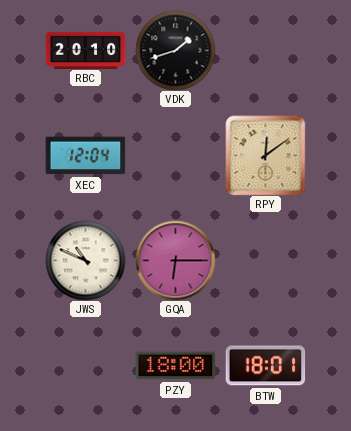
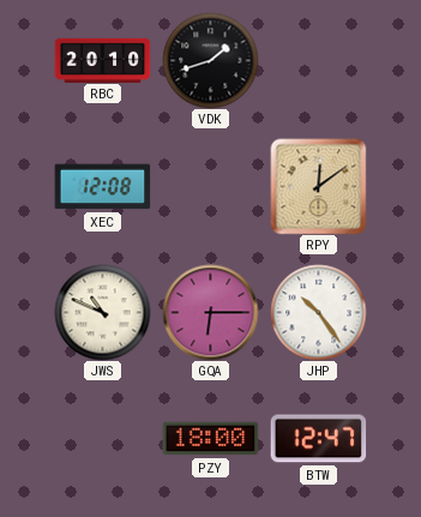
XEC: 12:04 -> 12:08
JHP: none -> 10:24
BTW: 18:01 -> 12:47
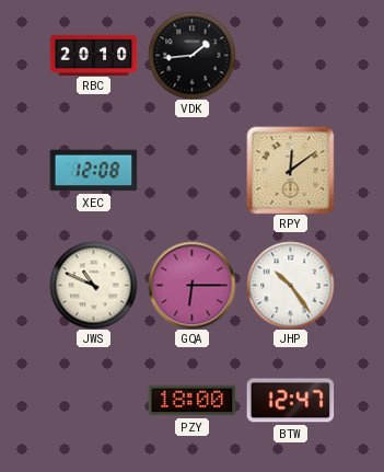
VDK: 1:42 -> 1:44
